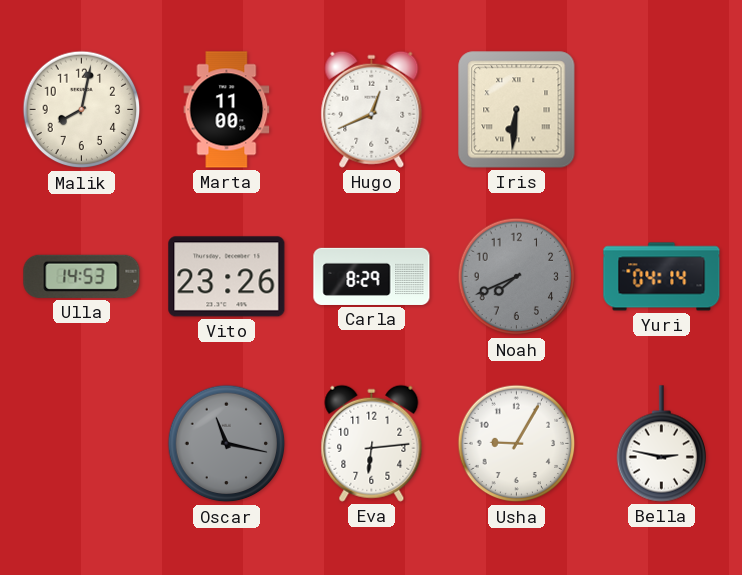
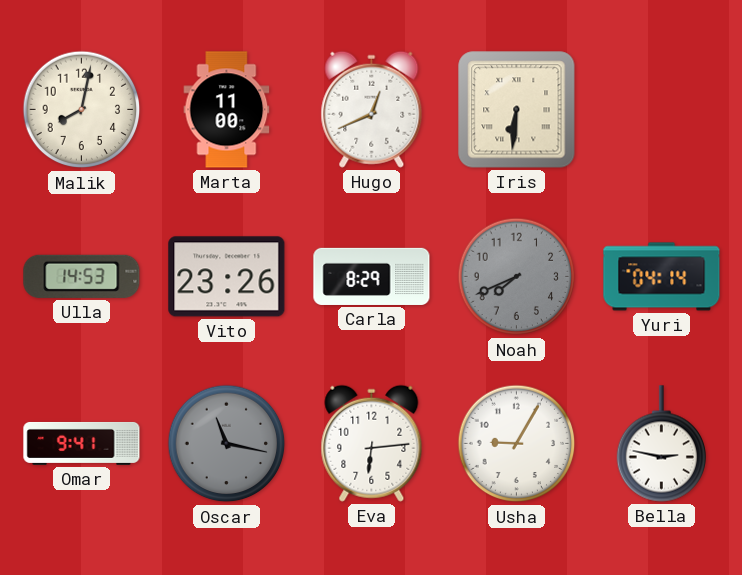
Omar: none -> 9:41
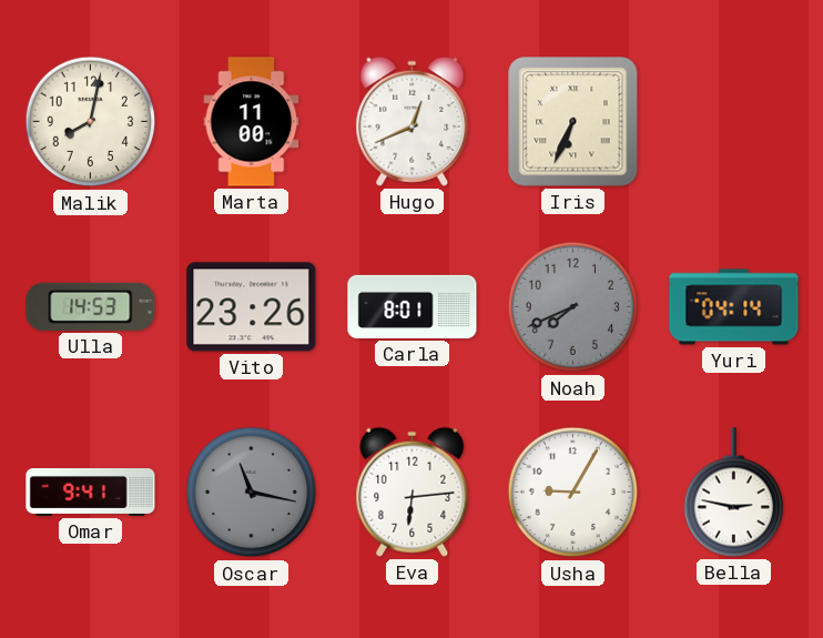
Iris: 6:31 -> 6:34
Carla: 8:29 -> 8:01
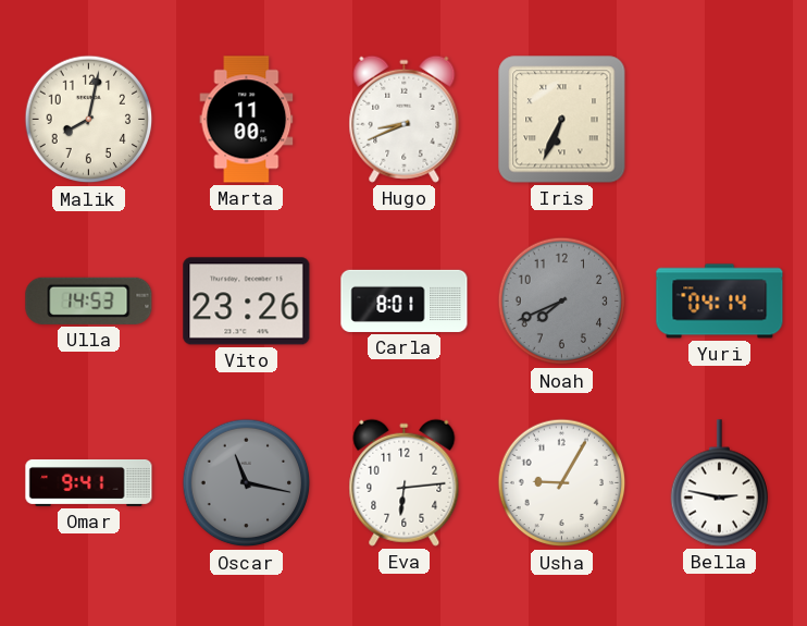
Hugo: 12:41 -> 8:41
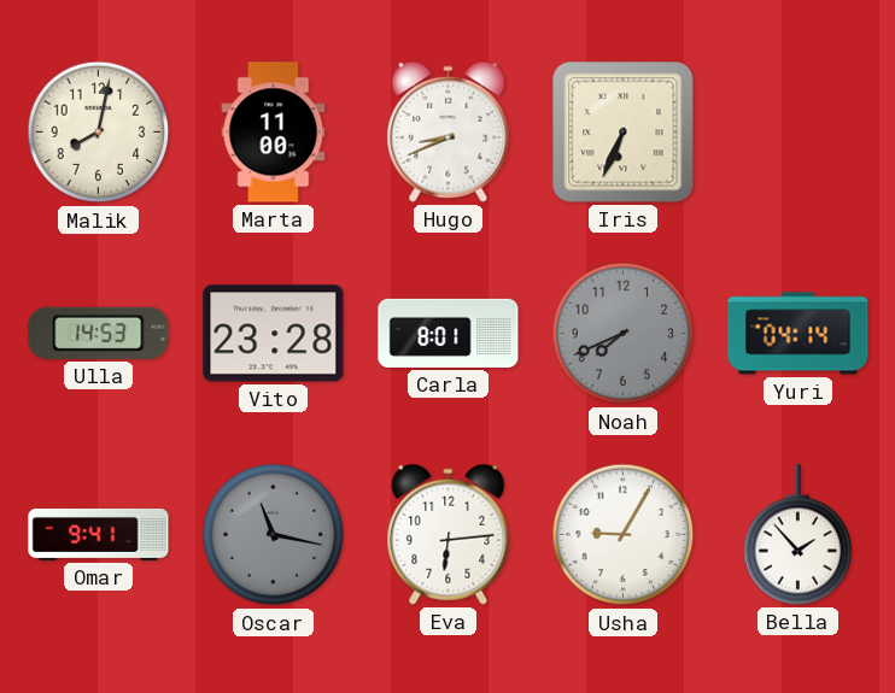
Vito: 23:26 -> 23:28
Bella: 2:47 -> 1:53
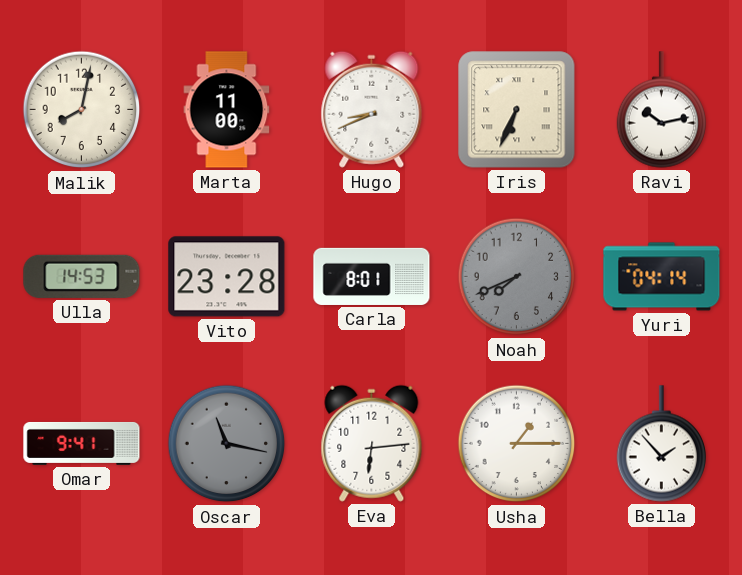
Ravi: none -> 10:13
Usha: 9:05 -> 1:15
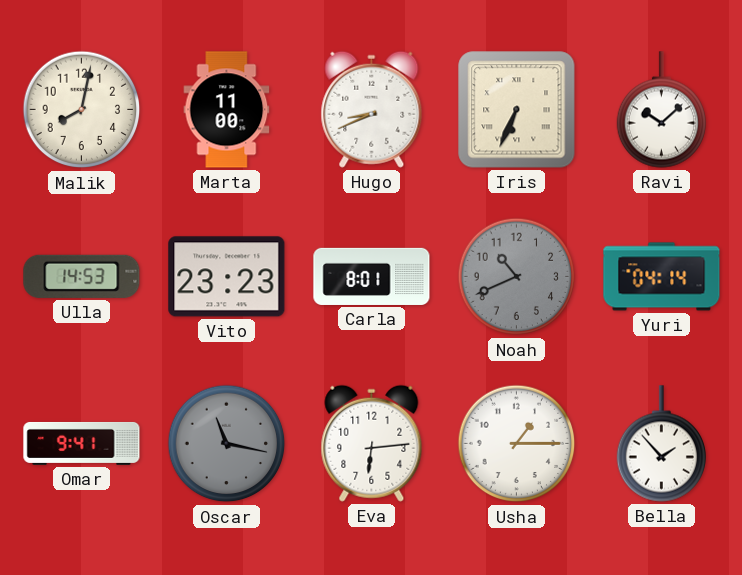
Ravi: 10:13 -> 10:08
Vito: 23:28 -> 23:23
Noah: 7:41 -> 10:41
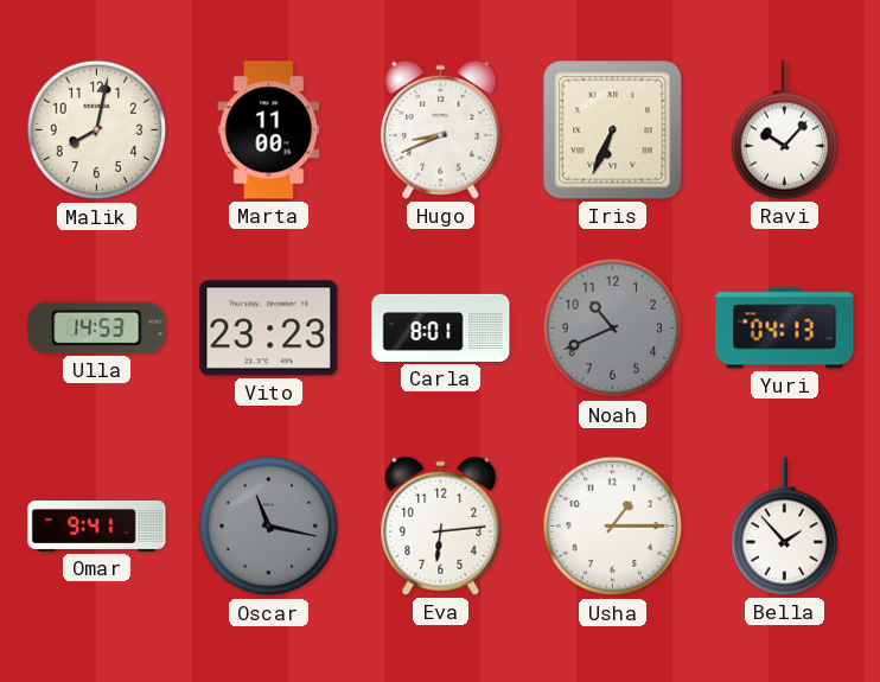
Ravi: 10:08 -> 10:07
Yuri: 04:14 -> 04:13
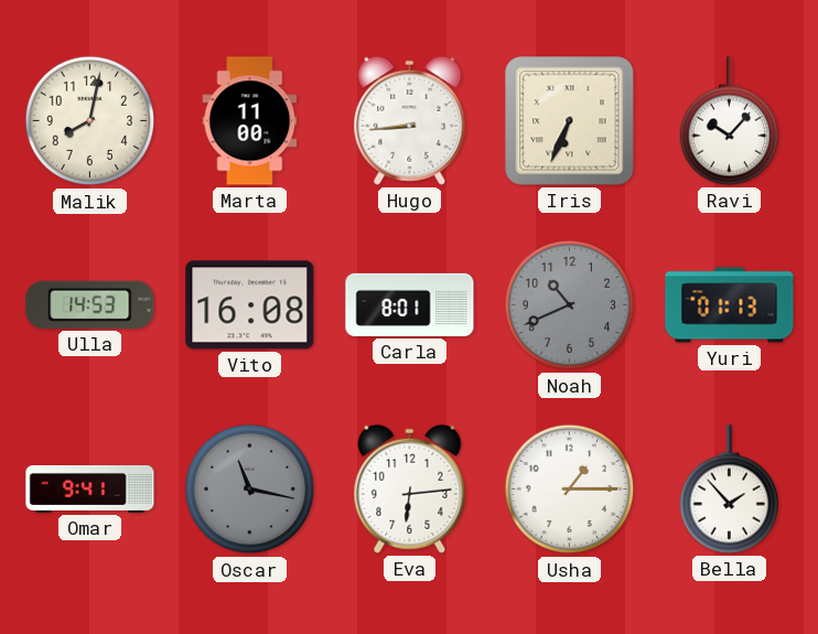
Hugo: 8:41 -> 8:44
Vito: 23:23 -> 16:08
Yuri: 04:13 -> 01:13
